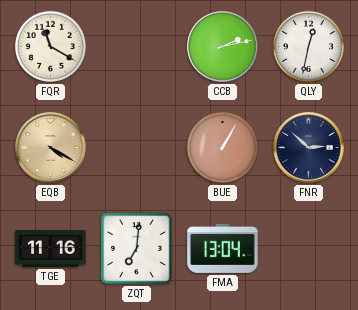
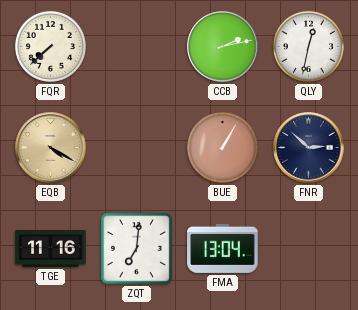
FQR: 11:20 -> 7:38
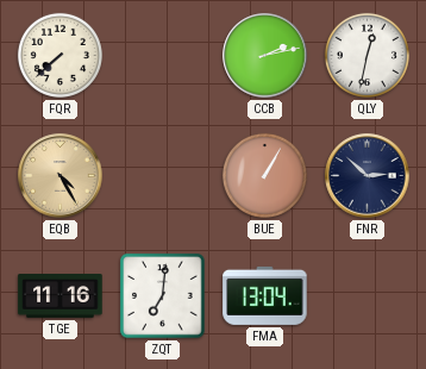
EQB: 4:20 -> 4:25
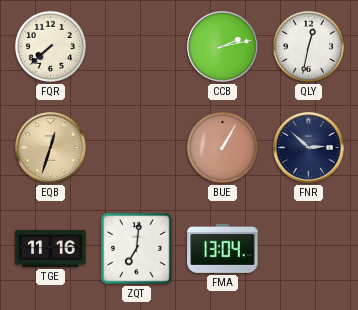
EQB: 4:25 -> 12:33
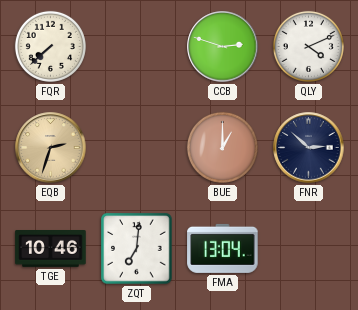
CCB: 2:13 -> 2:48
QLY: 12:32 -> 4:11
EQB: 12:33 -> 2:33
BUE: 1:05 -> 1:00
TGE: 11:16 -> 10:46
